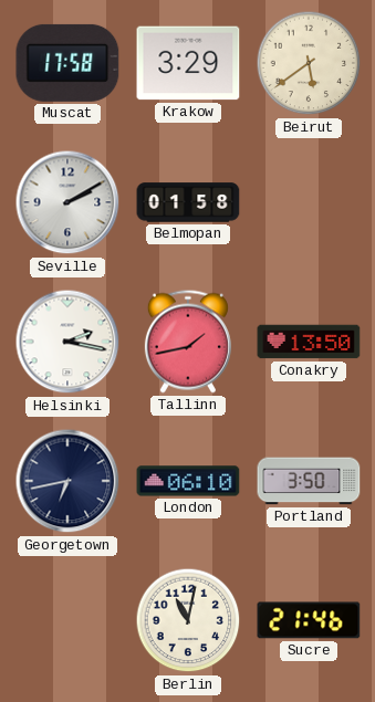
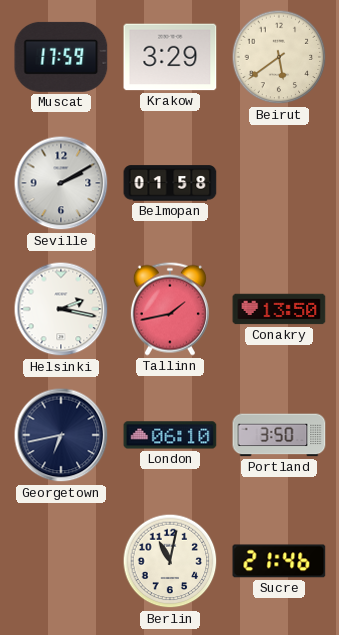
Muscat: 17:58 -> 17:59
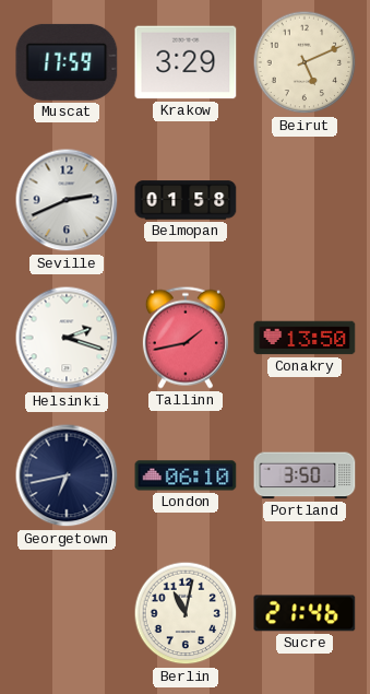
Beirut: 5:39 -> 5:11
Seville: 2:10 -> 2:41
Helsinki: 2:17 -> 2:18
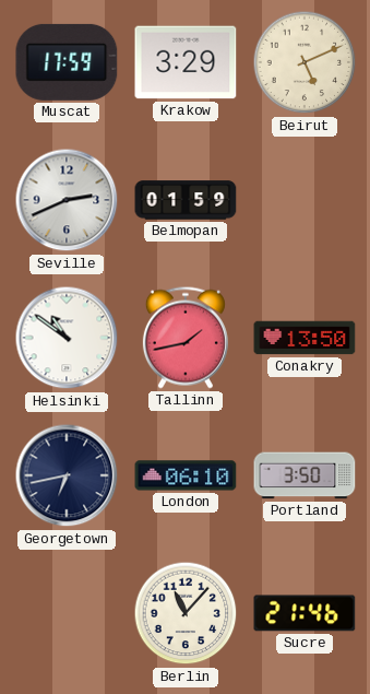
Belmopan: 01:58 -> 01:59
Helsinki: 2:18 -> 10:51
Berlin: 11:02 -> 11:07
